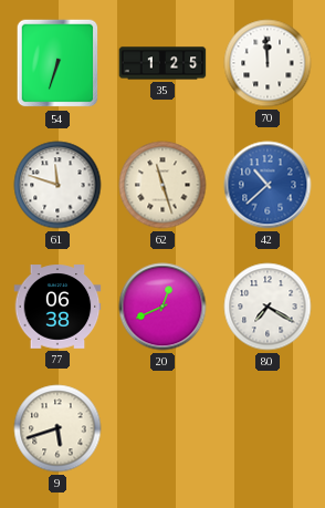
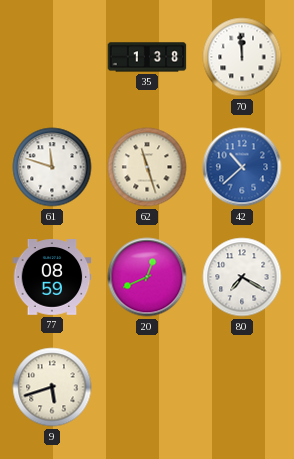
54: 6:33 -> none
35: 1:25 -> 1:38
77: 06:38 -> 08:59
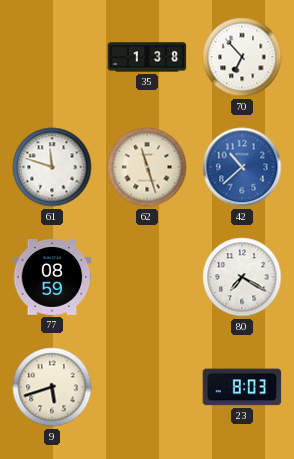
70: 11:59 -> 6:53
20: 12:41 -> none
23: none -> 8:03
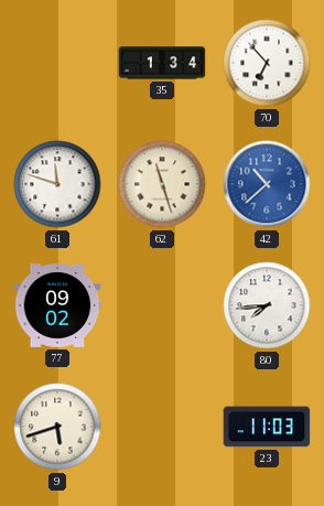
35: 1:38 -> 1:34
77: 08:59 -> 09:02
80: 7:20 -> 7:44
23: 8:03 -> 11:03
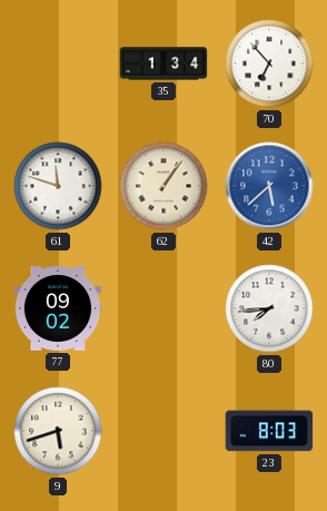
62: 11:27 -> 1:06
42: 10:38 -> 5:38
23: 11:03 -> 8:03
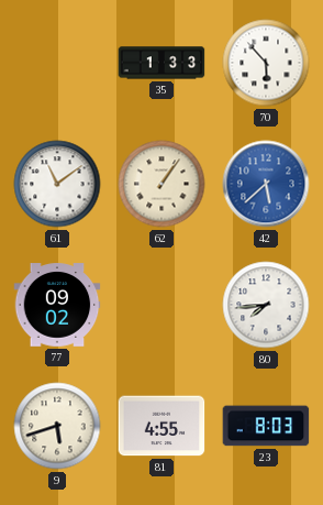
35: 1:34 -> 1:33
70: 6:53 -> 5:53
61: 11:48 -> 11:09
81: none -> 4:55
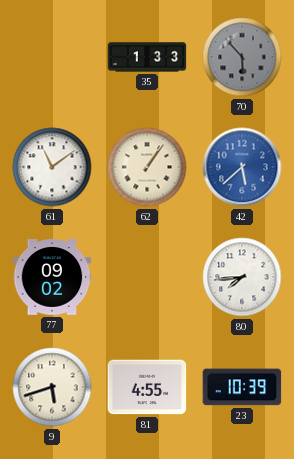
70 dial: white -> grey
23: 8:03 -> 10:39
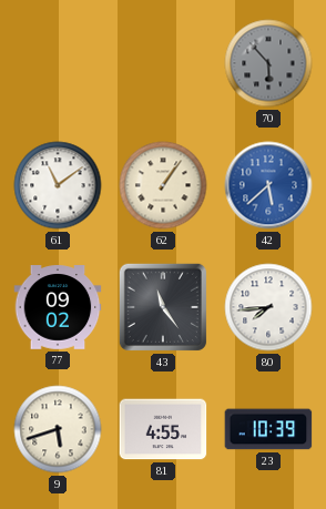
35: 1:33 -> none
43: none -> 11:24
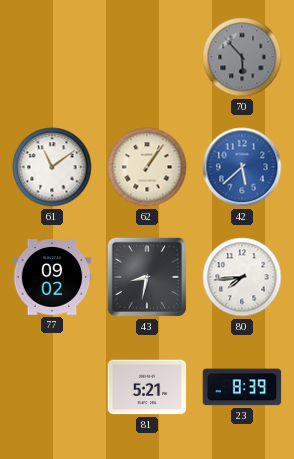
43: 11:24 -> 8:32
9: 5:42 -> none
81: 4:55 -> 5:21
23: 10:39 -> 8:39
